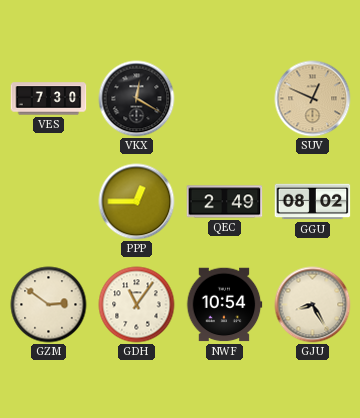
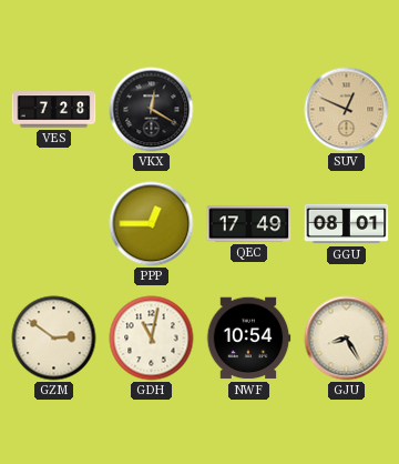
VES: 7:30 -> 7:28
QEC: 2:49 -> 17:49
GGU: 08:02 -> 08:01
GDH: 11:06 -> 11:02
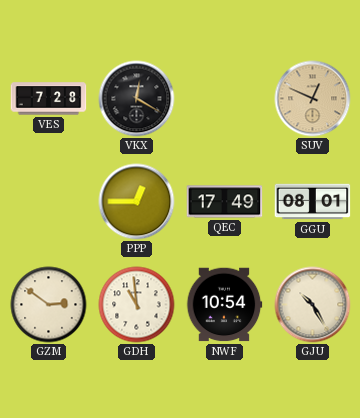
GDH: 11:02 -> 10:59
GJU: 8:25 -> 10:25
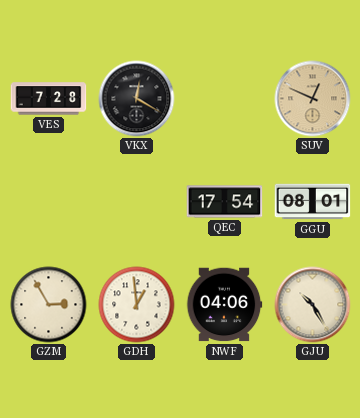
PPP: 12:45 -> none
QEC: 17:49 -> 17:54
GZM: 2:51 -> 2:55
GDH: 10:59 -> 12:59
NWF: 10:54 -> 04:06
